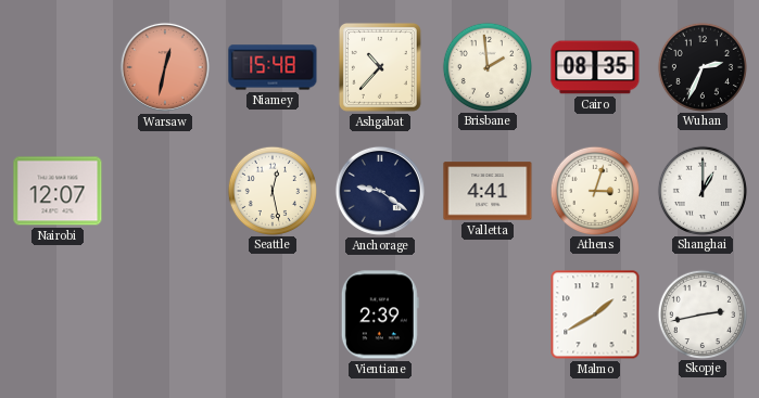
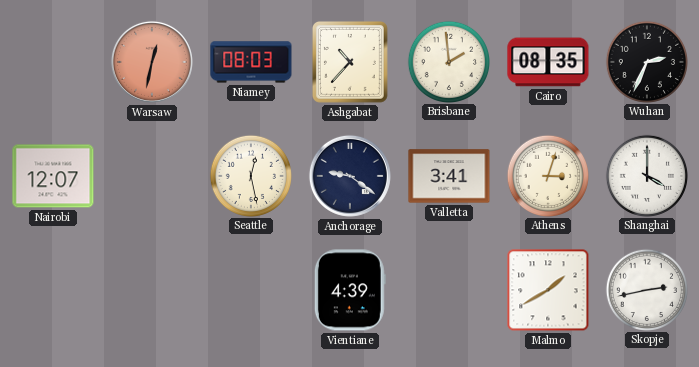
Niamey: 15:48 -> 08:03
Valletta: 4:41 -> 3:41
Shanghai: 1:00 -> 4:00
Vientiane: 2:39 -> 4:39
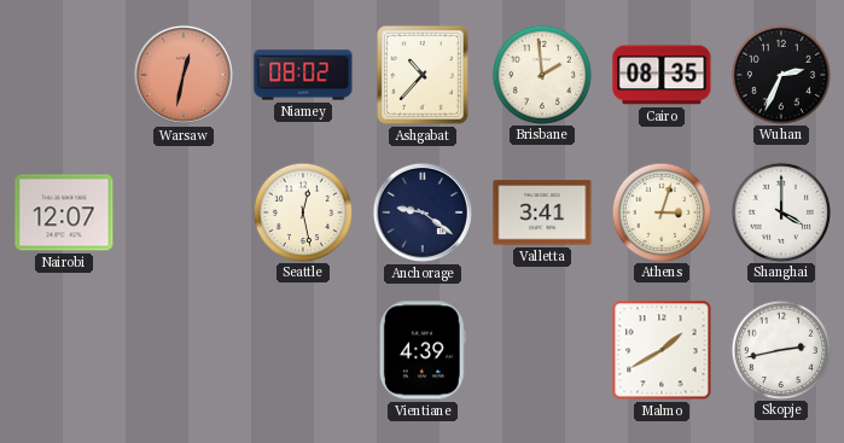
Niamey: 08:03 -> 08:02
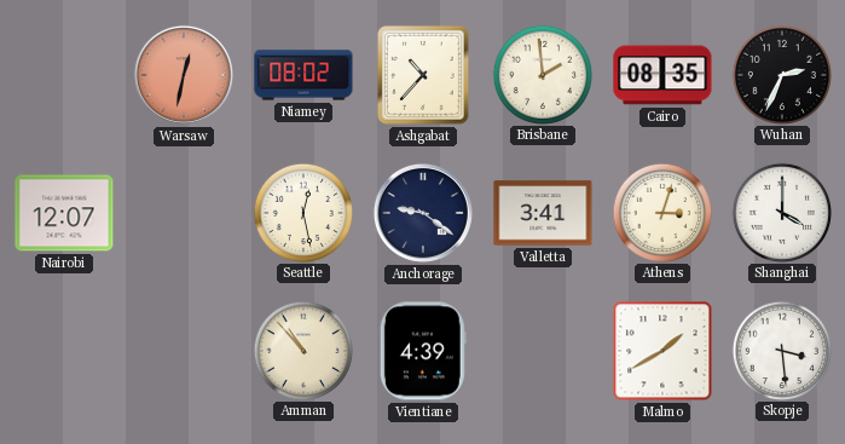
Amman: none -> 10:53
Skopje: 2:43 -> 3:29
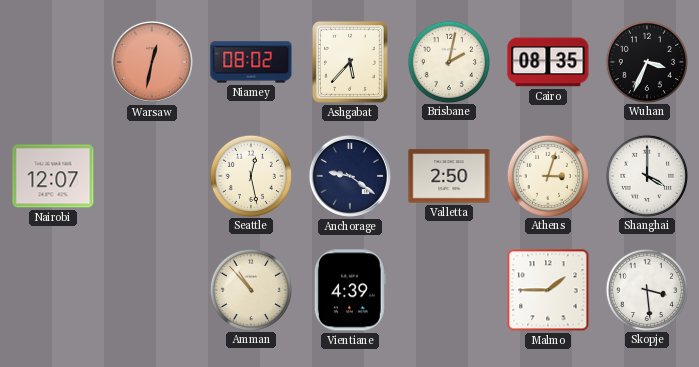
Ashgabat: 10:37 -> 5:37
Brisbane: 1:59 -> 2:02
Wuhan: 2:34 -> 3:34
Valletta: 3:41 -> 2:50
Malmo: 1:40 -> 1:45
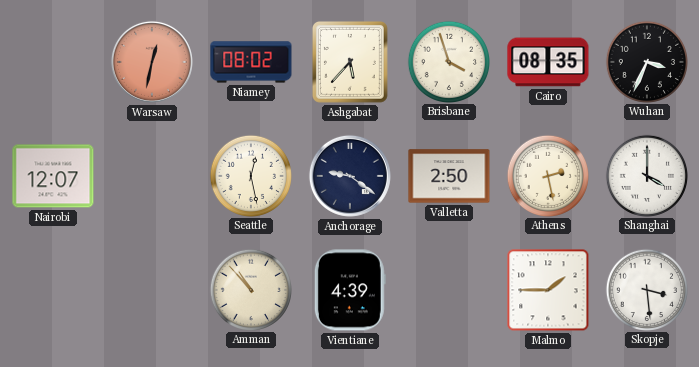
Brisbane: 2:02 -> 3:57
Athens: 3:03 -> 2:28
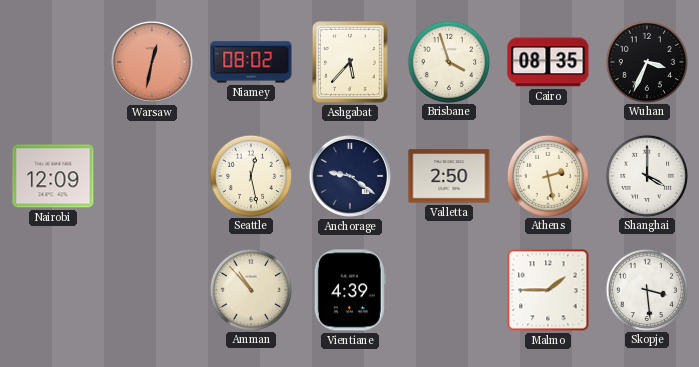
Nairobi: 12:07 -> 12:09
